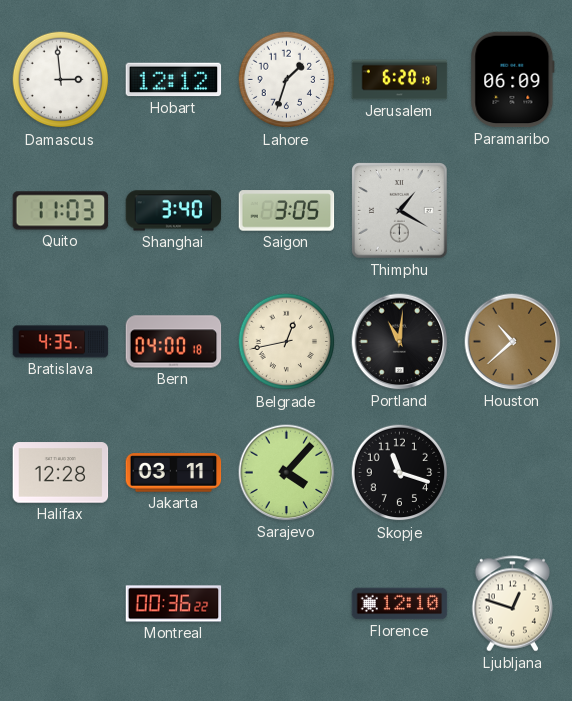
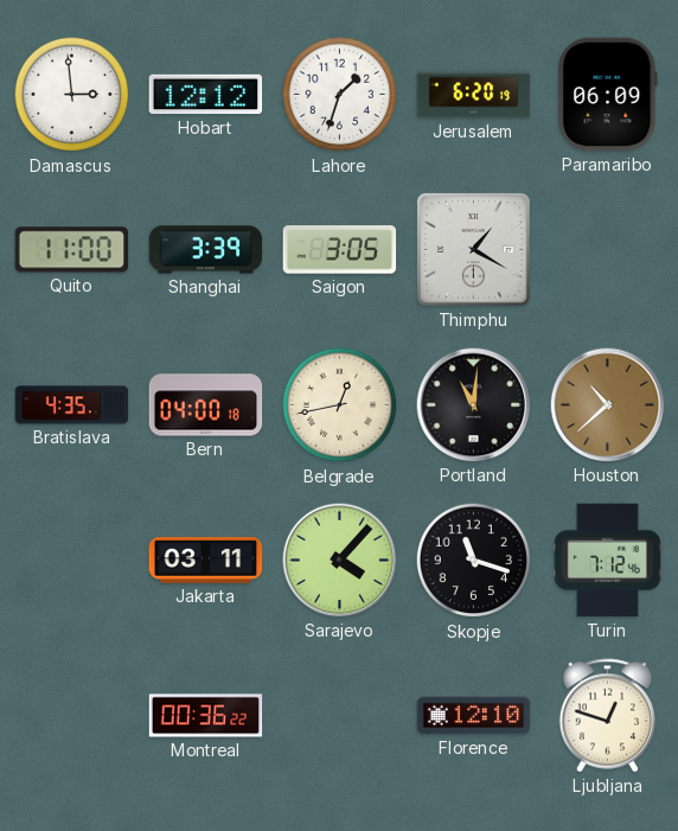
Quito: 11:03 -> 11:00
Shanghai: 3:40 -> 3:39
Halifax: 12:28 -> none
Turin: none -> 7:12
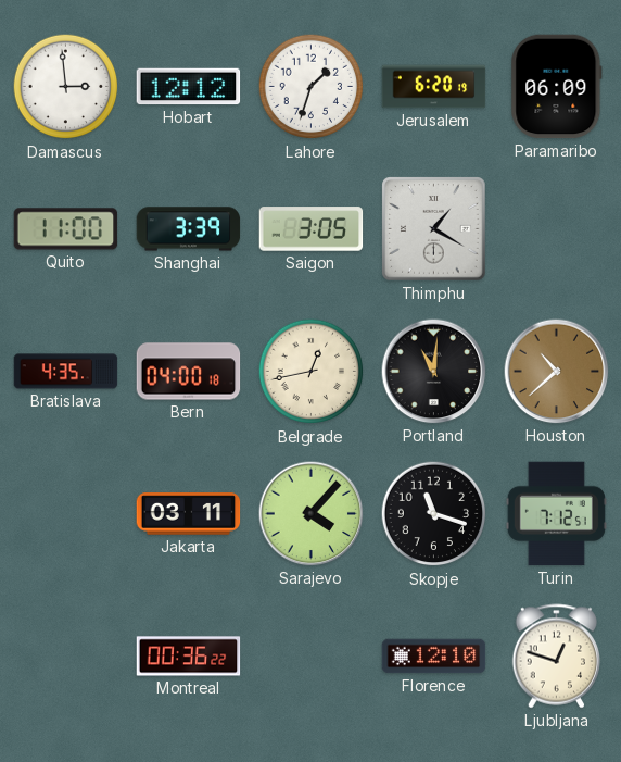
Turin: 7:12:46 -> 7:12:51
